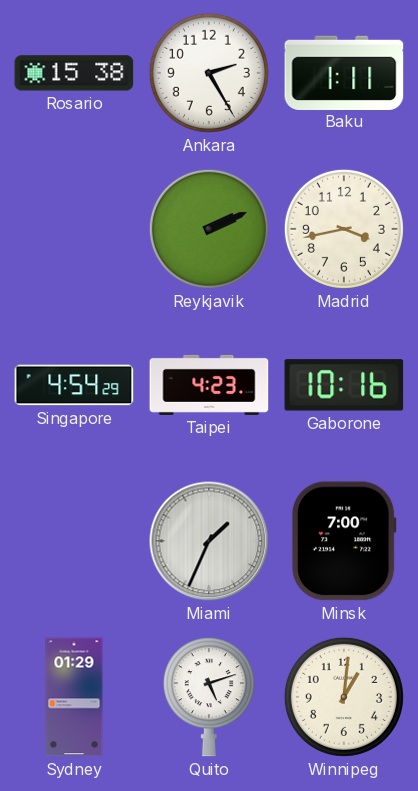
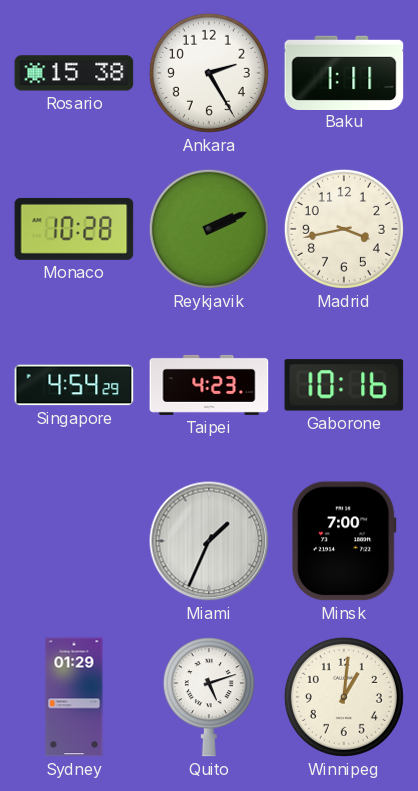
Monaco: none -> 10:28
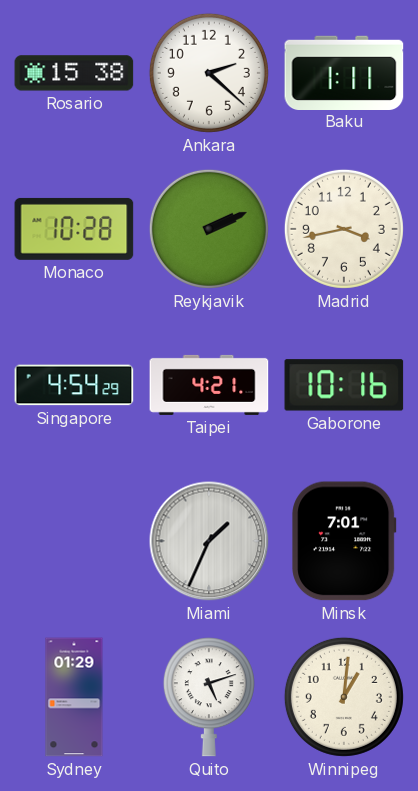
Ankara: 2:25 -> 2:22
Taipei: 4:23 -> 4:21
Minsk: 7:00 -> 7:01
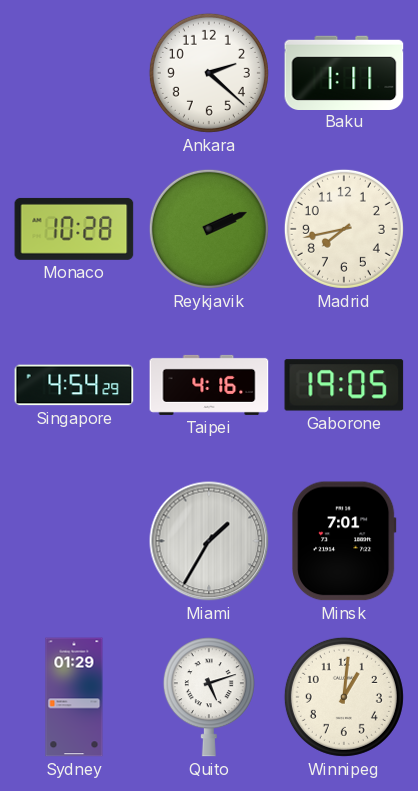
Rosario: 15:38 -> none
Madrid: 3:43 -> 7:43
Taipei: 4:21 -> 4:16
Gaborone: 10:16 -> 19:05
Miami: 1:34 -> 1:35
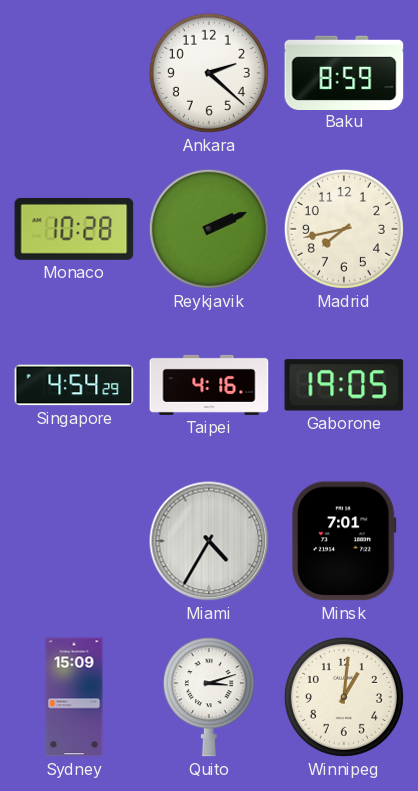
Baku: 1:11 -> 8:59
Miami: 1:35 -> 4:35
Sydney: 01:29 -> 15:09
Quito: 5:12 -> 3:12
